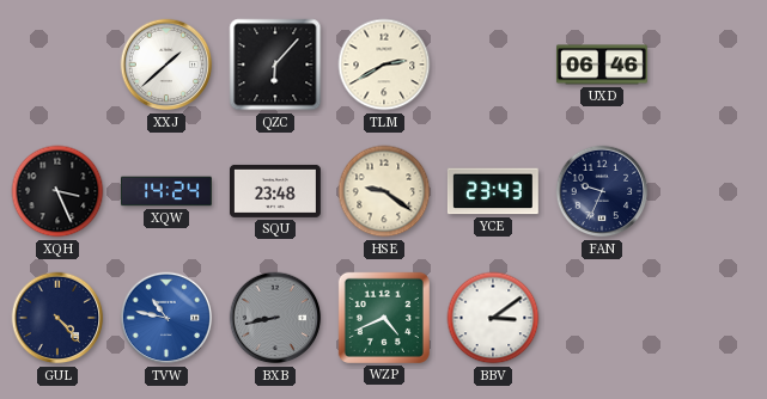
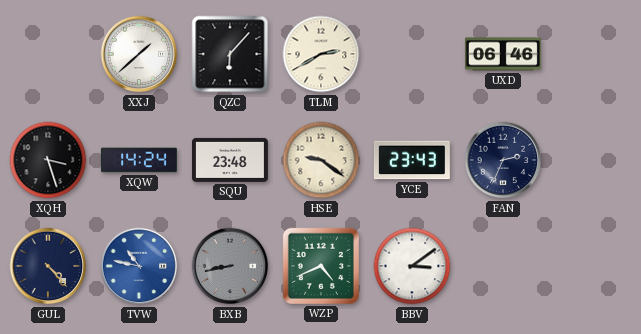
XQH: 3:26 -> 3:27
FAN: 9:34 -> 2:34
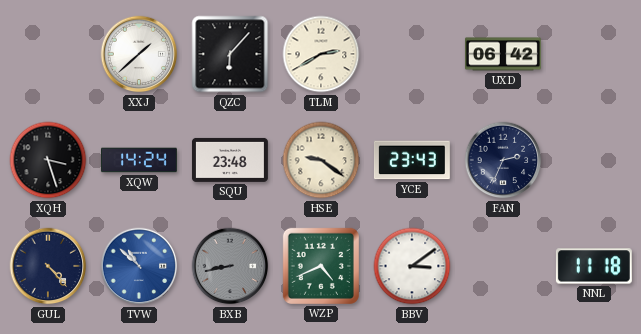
UXD: 06:46 -> 06:42
TVW: 10:47 -> 10:52
NNL: none -> 11:18
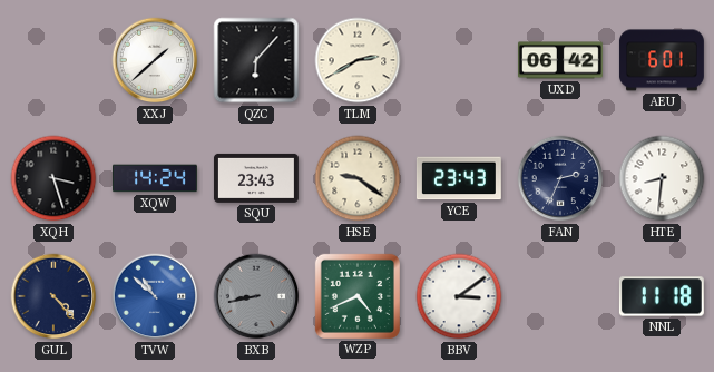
AEU: none -> 6:01
SQU: 23:48 -> 23:43
HTE: none -> 8:31
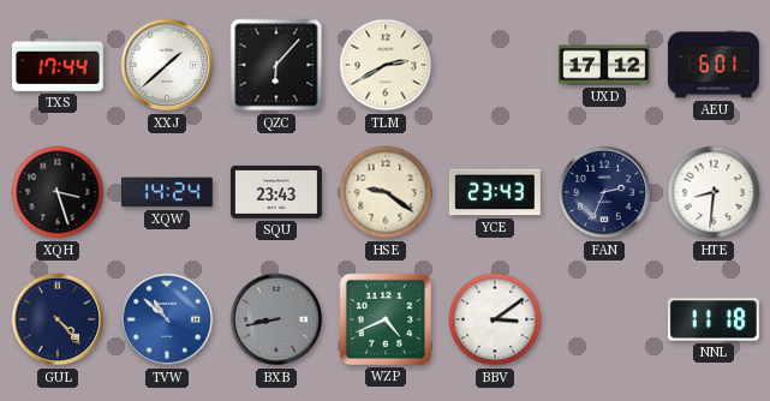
TXS: none -> 17:44
UXD: 06:42 -> 17:12
